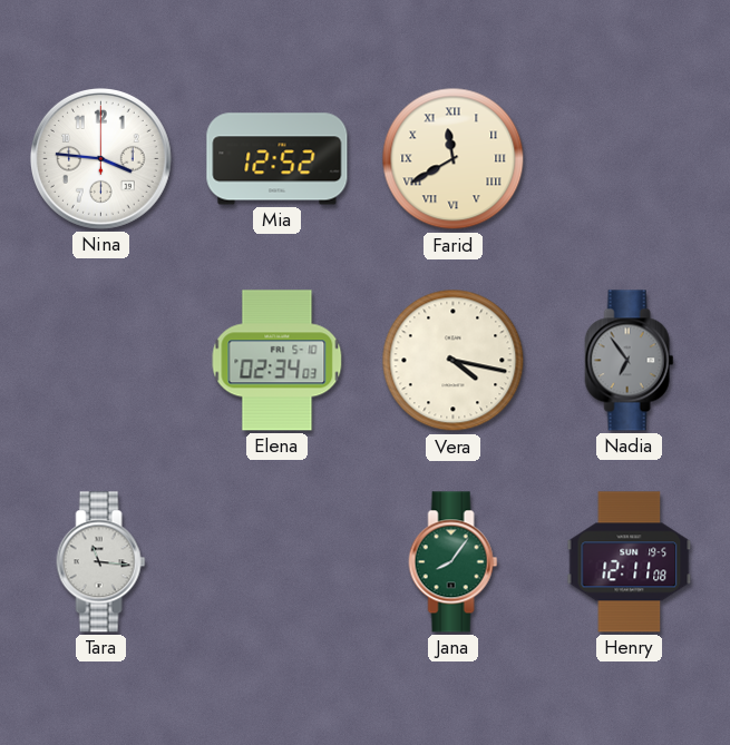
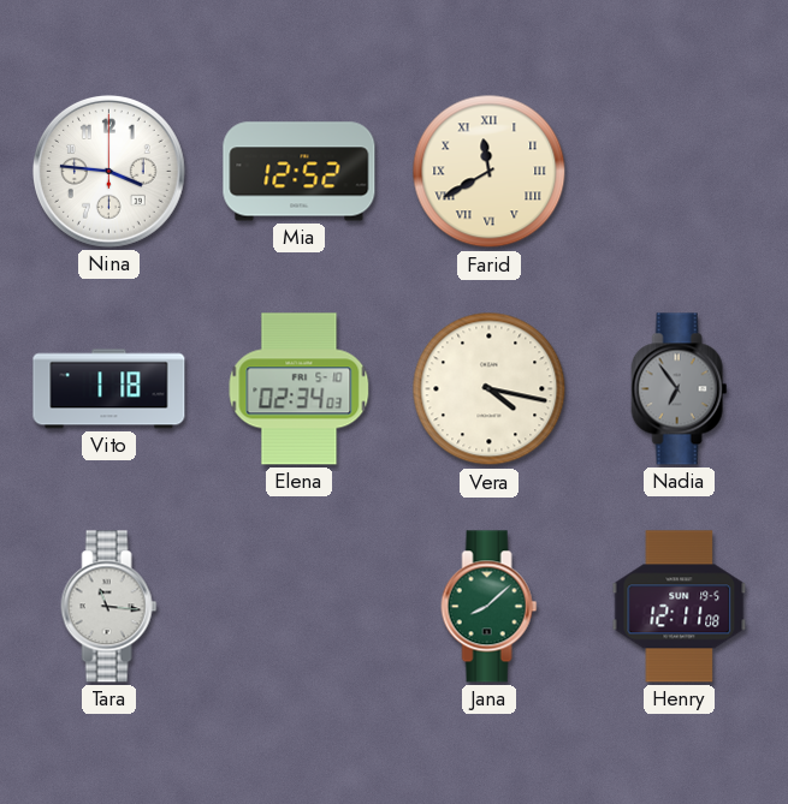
Vito: none -> 1:18
Jana: 8:06 -> 8:08
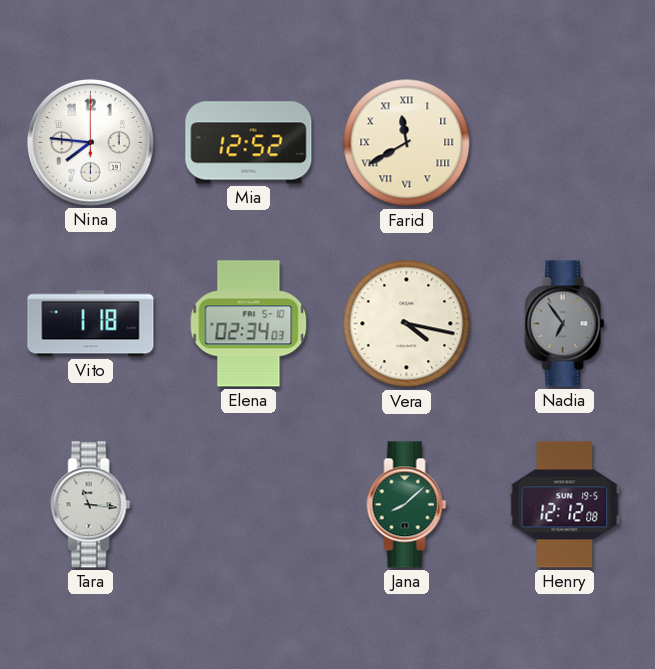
Nina: 3:46 -> 7:46
Henry: 12:11 -> 12:12
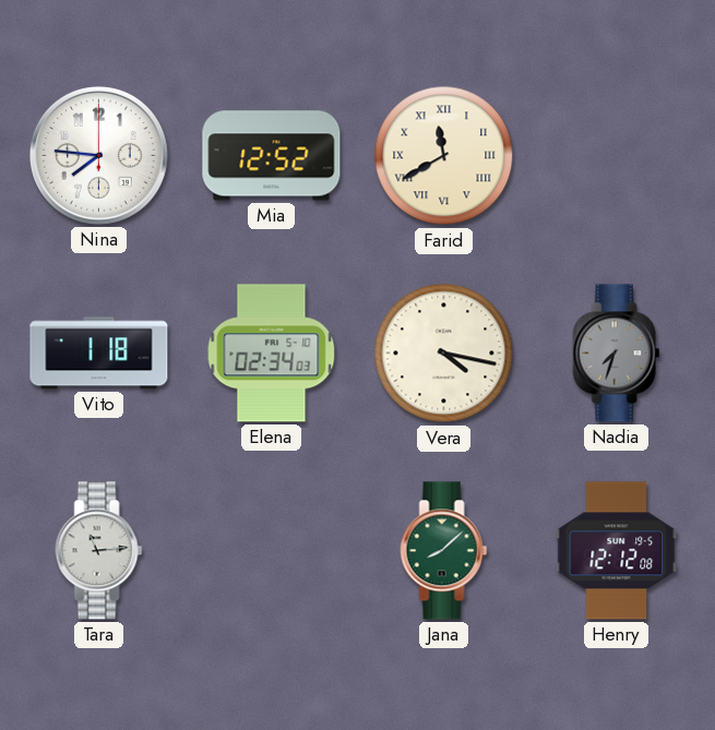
Nadia: 6:54 -> 7:33
Tara: 11:16 -> 11:14
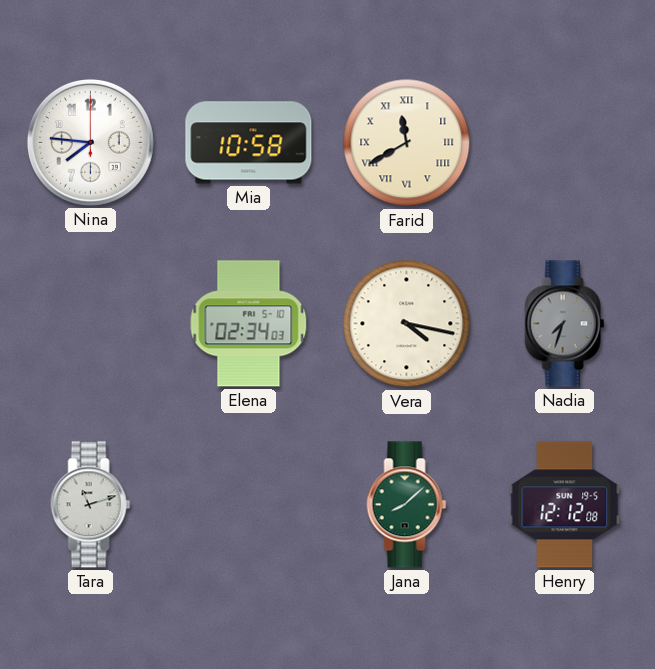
Mia: 12:52 -> 10:58
Vito: 1:18 -> none
Tara: 11:14 -> 11:12
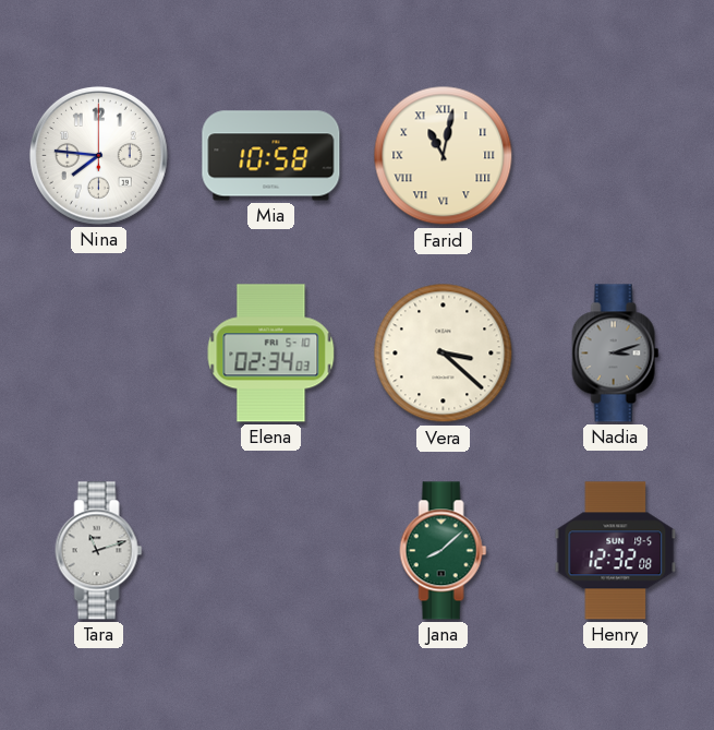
Farid: 11:40 -> 11:02
Vera: 4:17 -> 3:22
Nadia: 7:33 -> 3:12
Henry: 12:12 -> 12:32
